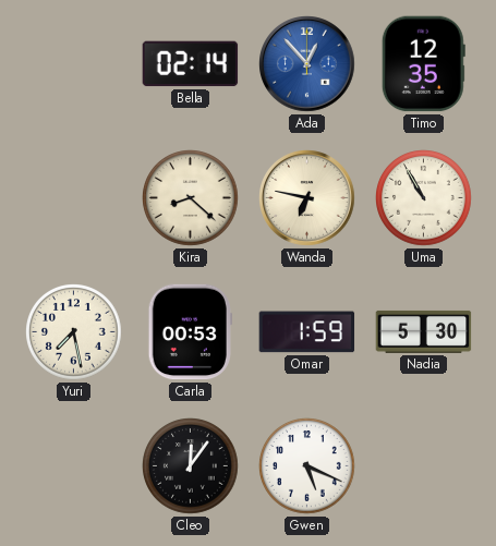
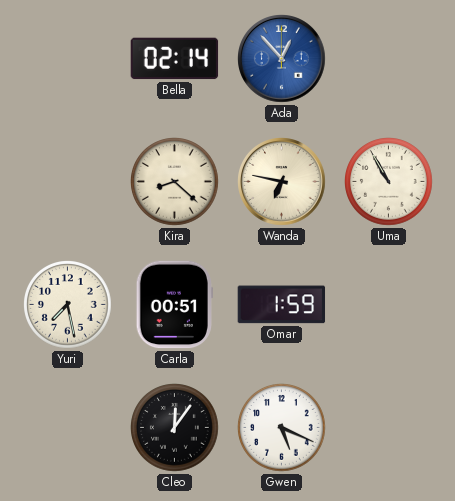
Timo: 12:35 -> none
Carla: 00:53 -> 00:51
Nadia: 5:30 -> none
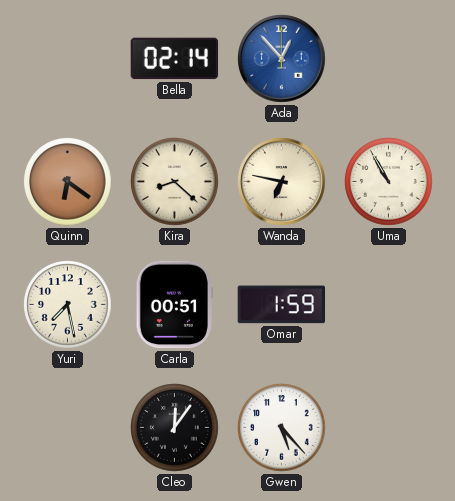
Quinn: none -> 6:21
Gwen: 5:19 -> 5:23
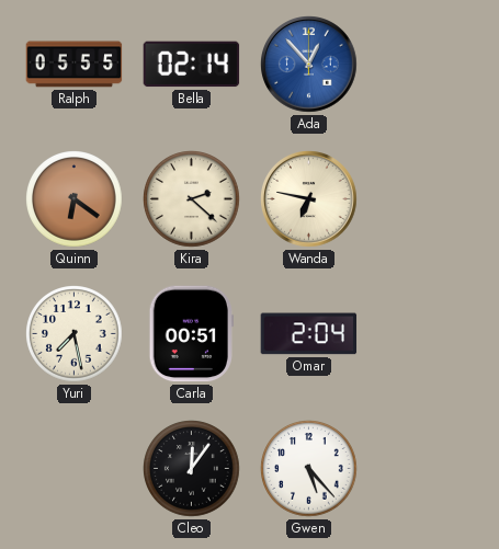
Ralph: none -> 05:55
Kira: 8:22 -> 2:22
Uma: 10:55 -> none
Omar: 1:59 -> 2:04
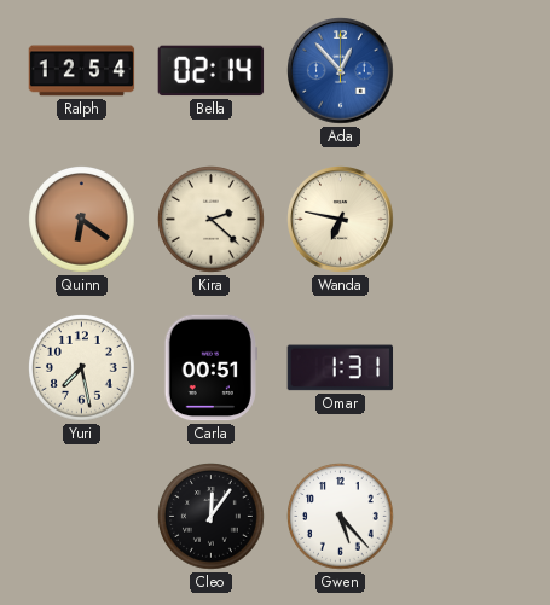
Ralph: 05:55 -> 12:54
Omar: 2:04 -> 1:31
